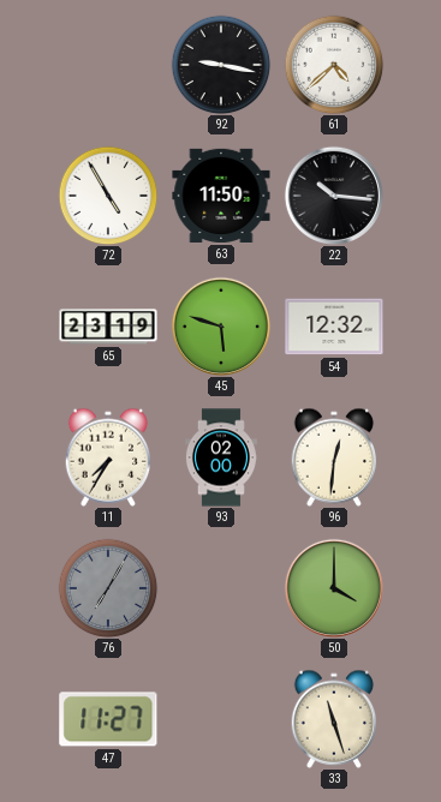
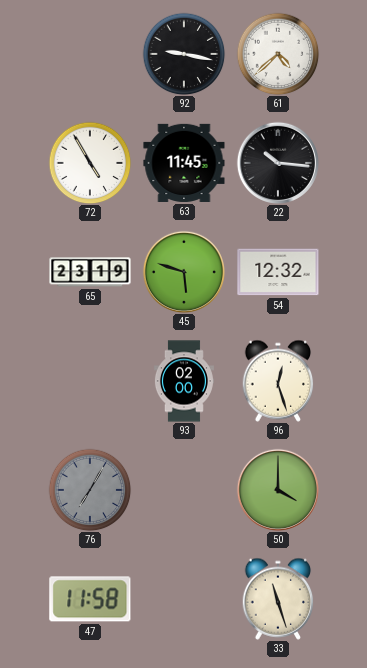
63: 11:50 -> 11:45
11: 7:35 -> none
96: 12:31 -> 12:27
47: 11:27 -> 11:58
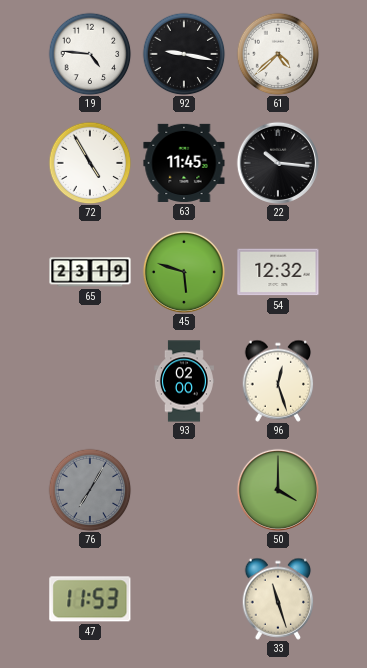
19: none -> 4:46
47: 11:58 -> 11:53
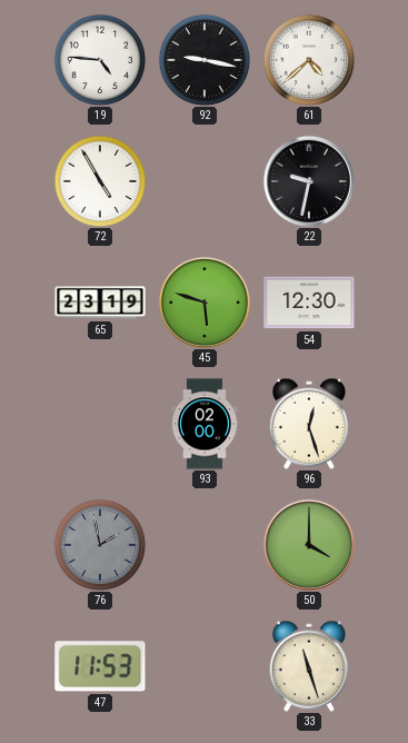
63: 11:45 -> none
22: 10:16 -> 9:32
54: 12:32 -> 12:30
76: 7:05 -> 1:58
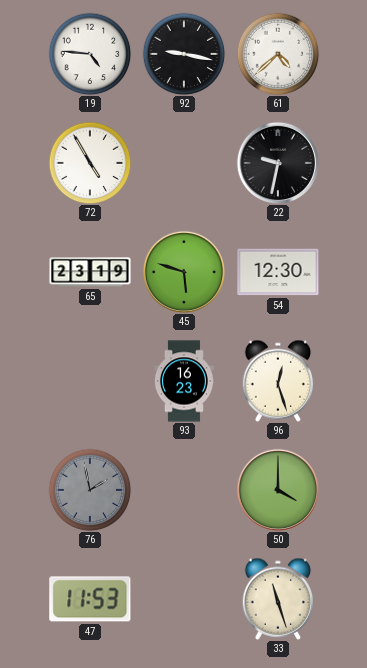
93: 02:00 -> 16:23
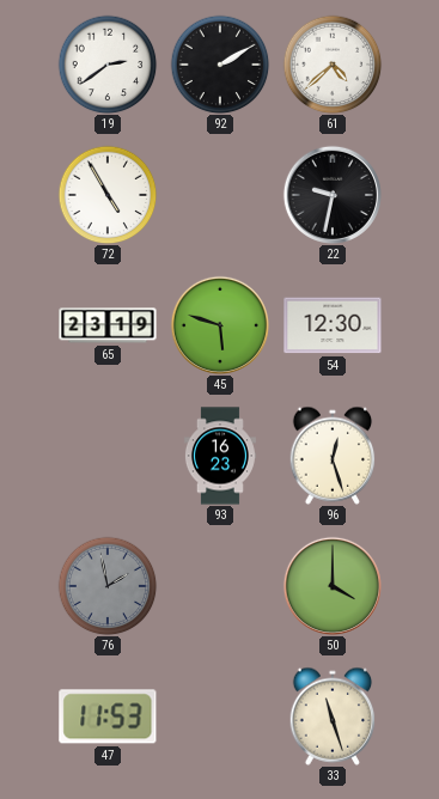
19: 4:46 -> 2:39
92: 9:17 -> 2:10
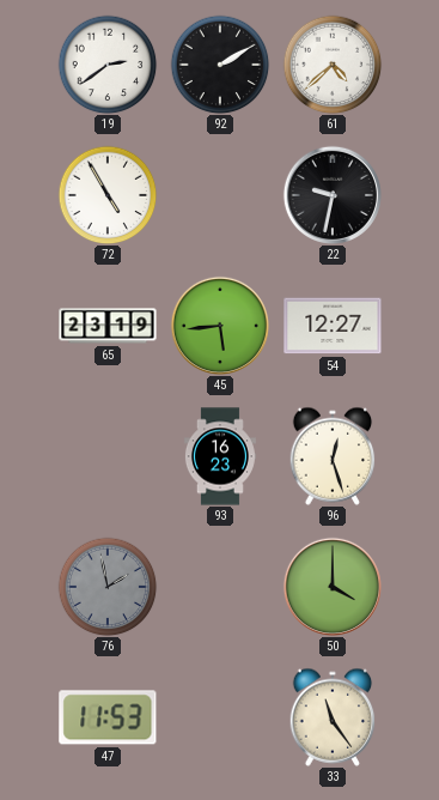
45: 5:48 -> 5:44
54: 12:30 -> 12:27
33: 11:27 -> 11:24
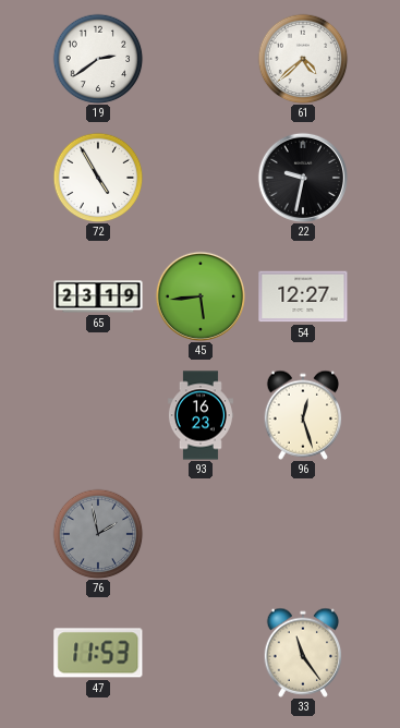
92: 2:10 -> none
50: 4:00 -> none
